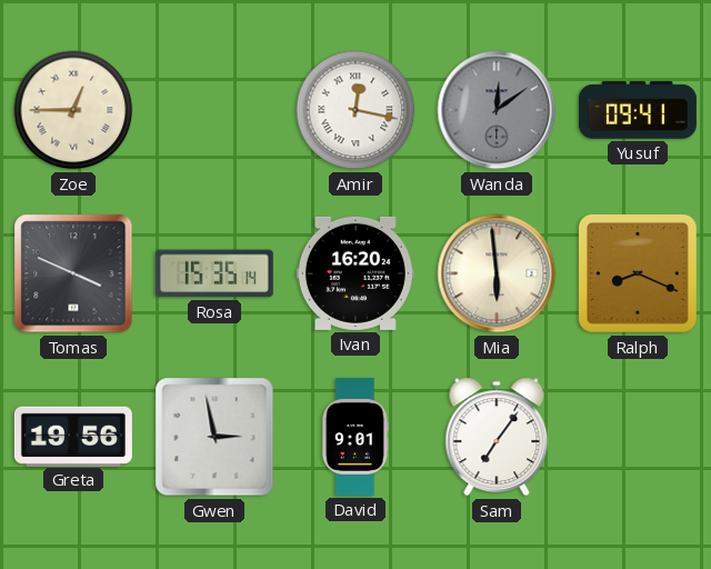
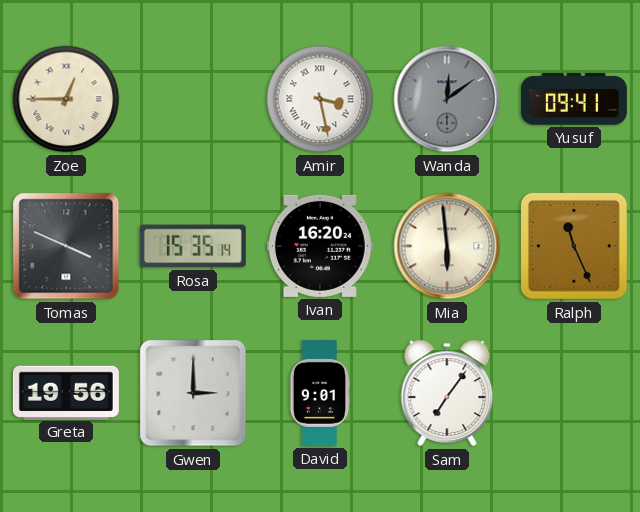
Amir: 12:17 -> 3:28
Ralph: 8:19 -> 11:26
Gwen: 2:58 -> 3:00
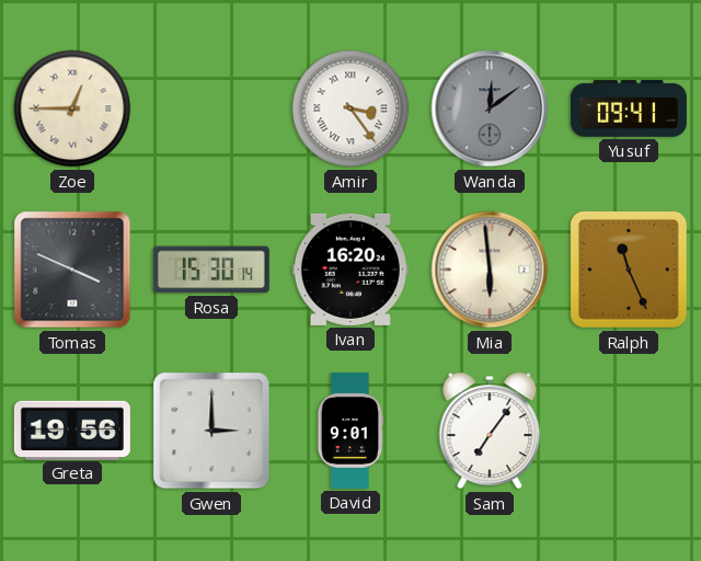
Amir: 3:28 -> 3:24
Rosa: 15:35 -> 15:30
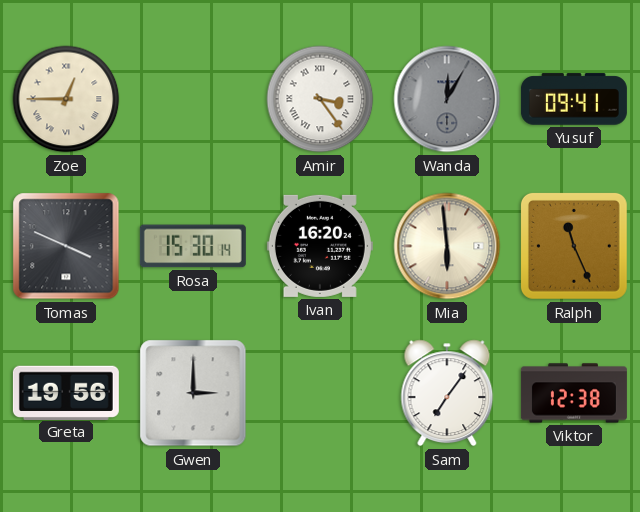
Wanda: 12:09 -> 12:05
David: 9:01 -> none
Viktor: none -> 12:38
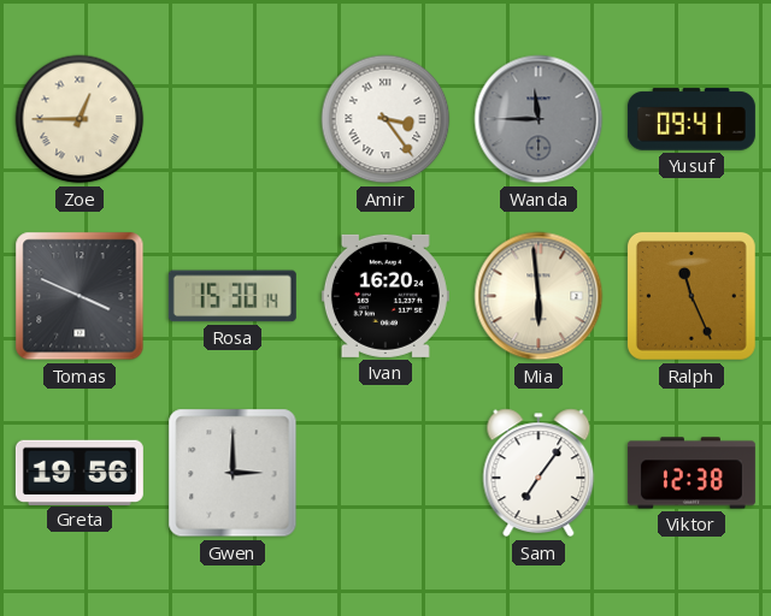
Wanda: 12:05 -> 11:45
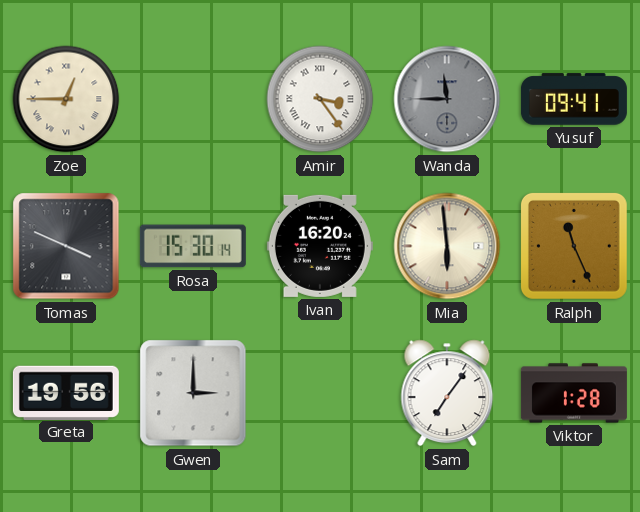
Viktor: 12:38 -> 1:28
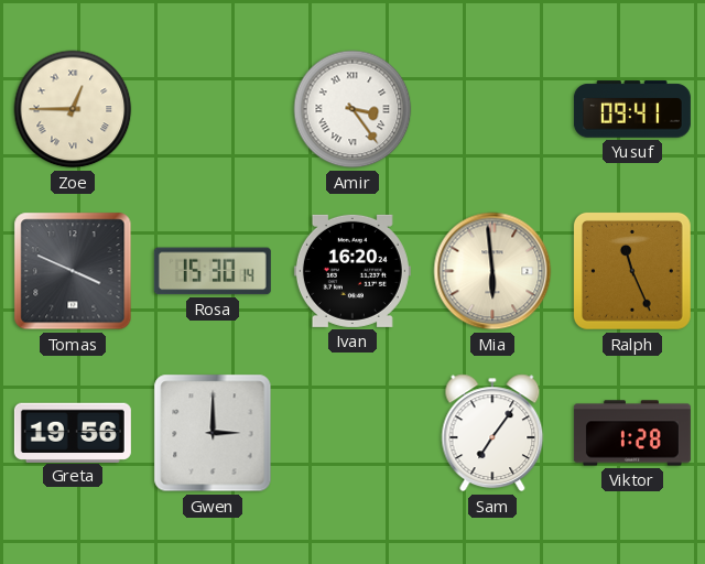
Wanda: 11:45 -> none
